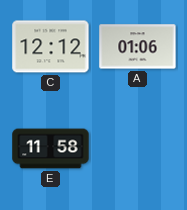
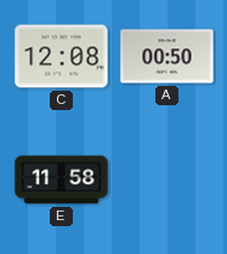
C: 12:12 -> 12:08
A: 01:06 -> 00:50
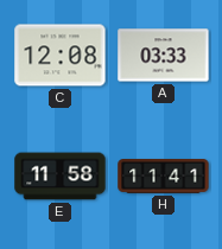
A: 00:50 -> 03:33
H: none -> 11:41
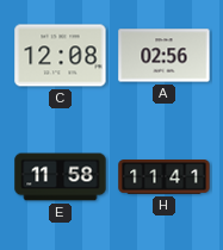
A: 03:33 -> 02:56
